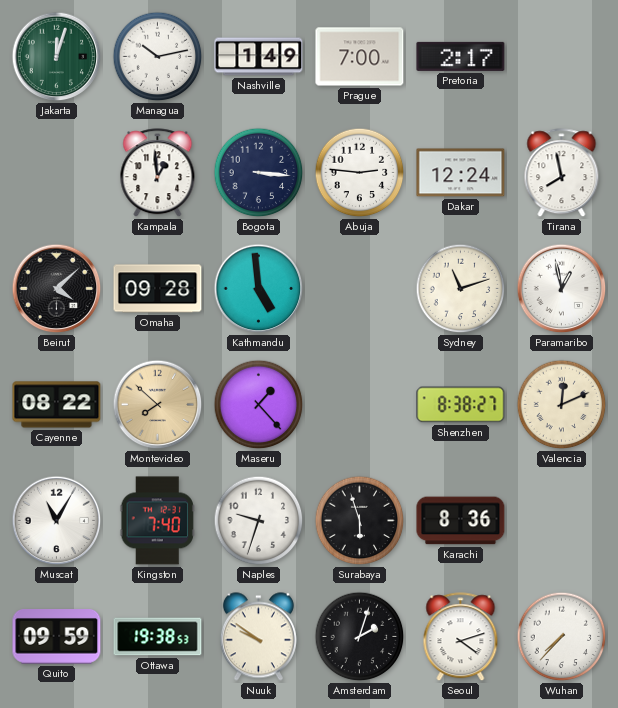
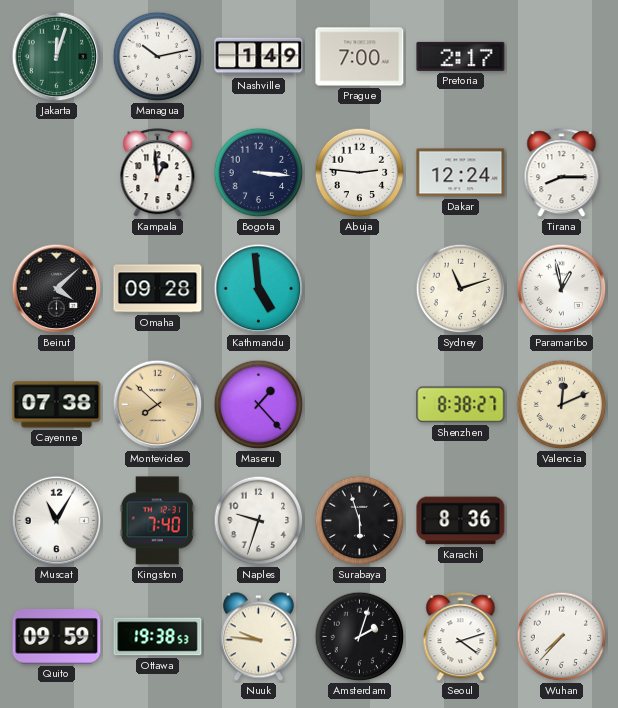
Tirana: 7:58 -> 8:15
Cayenne: 08:22 -> 07:38
Nuuk: 9:51 -> 9:46
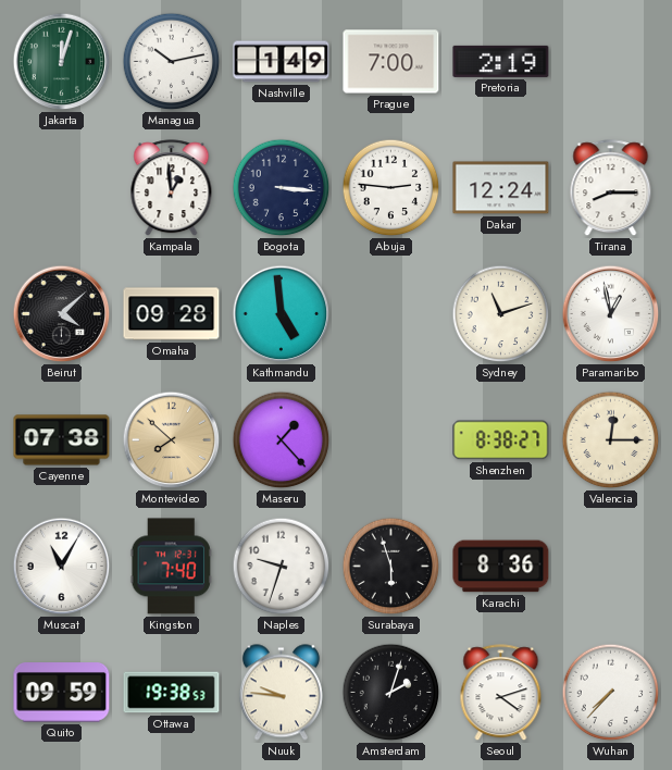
Pretoria: 2:17 -> 2:19
Valencia: 12:11 -> 12:15
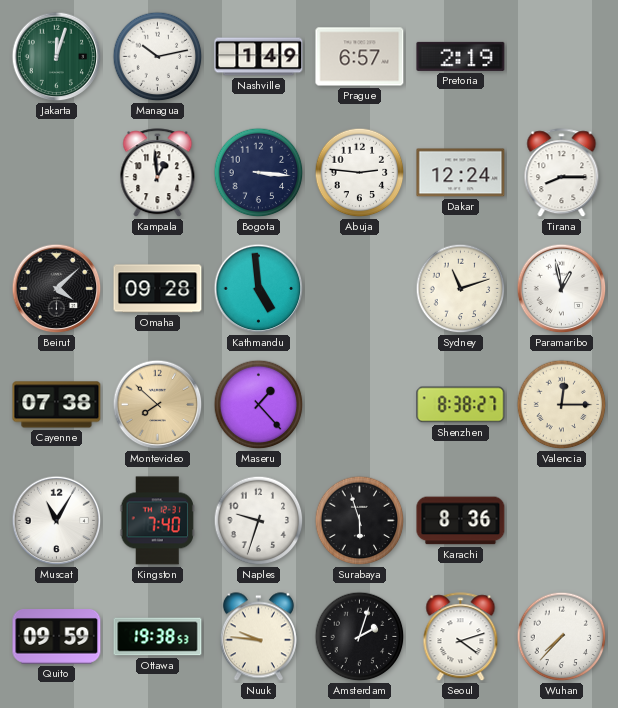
Prague: 7:00 -> 6:57
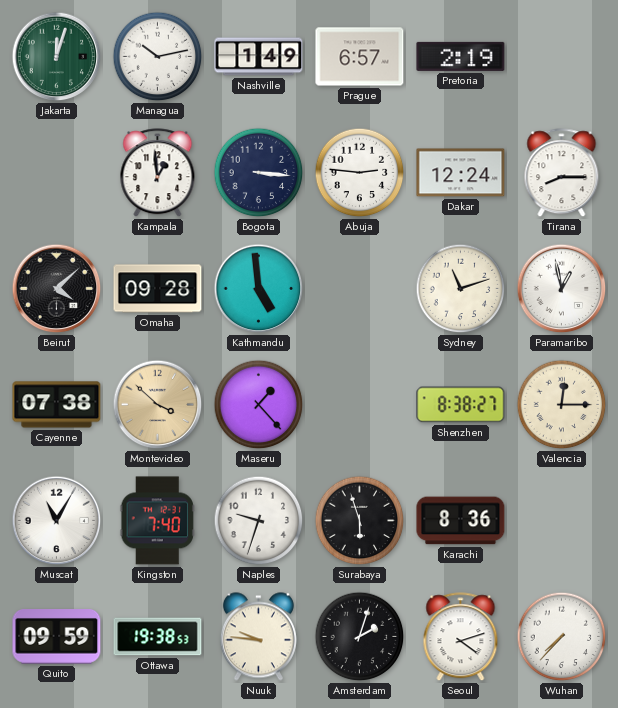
Montevideo: 7:52 -> 3:52
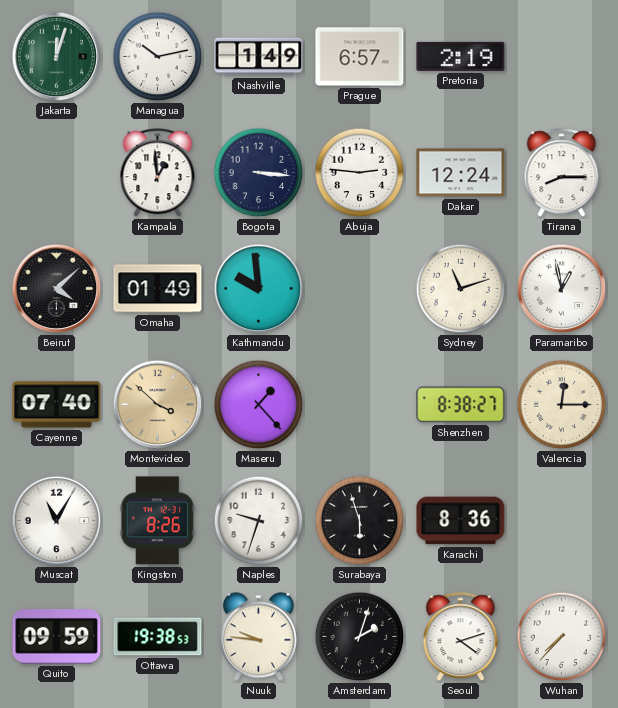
Omaha: 09:28 -> 01:49
Kathmandu: 4:59 -> 9:59
Cayenne: 07:38 -> 07:40
Kingston: 7:40 -> 8:26
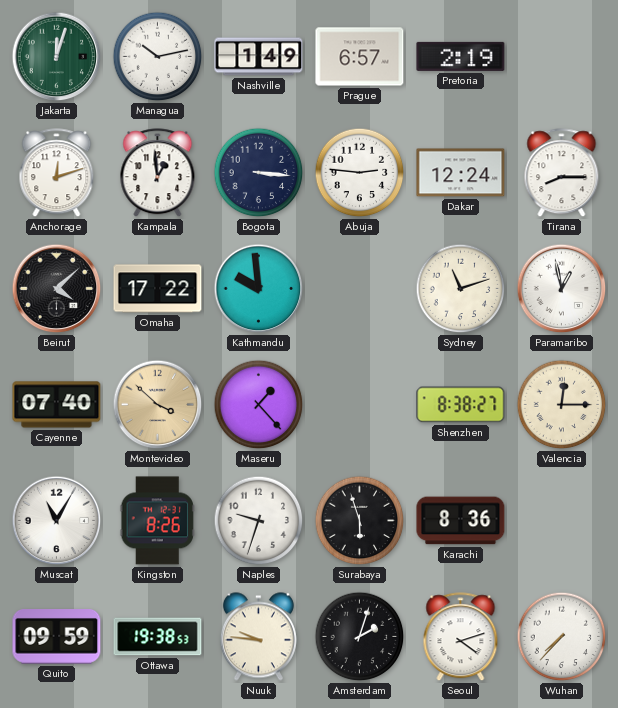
Anchorage: none -> 12:12
Omaha: 01:49 -> 17:22
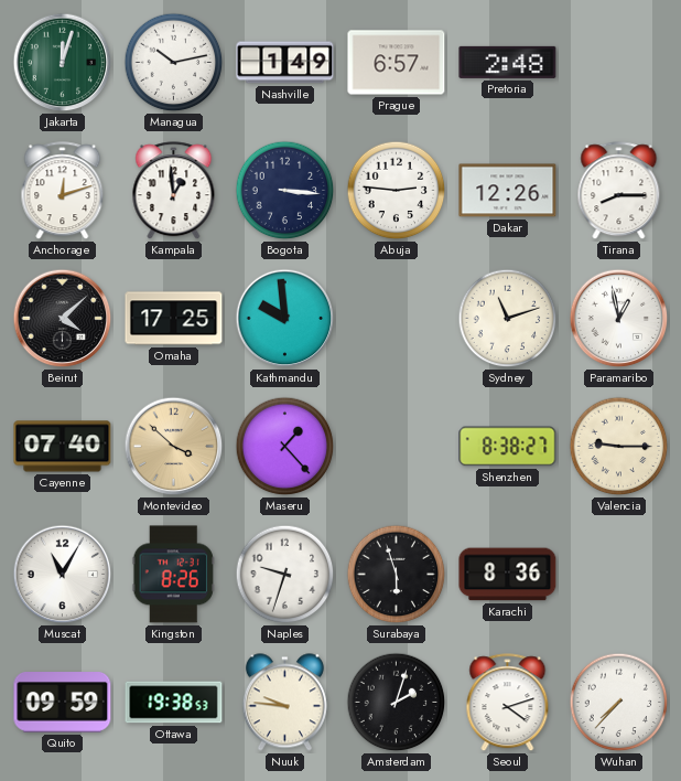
Pretoria: 2:19 -> 2:48
Dakar: 12:24 -> 12:26
Omaha: 17:22 -> 17:25
Valencia: 12:15 -> 9:15
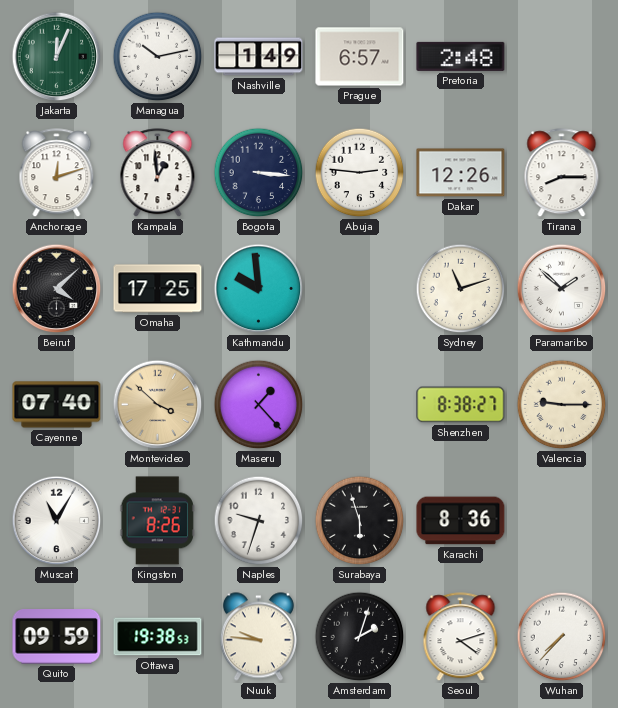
Jakarta: 12:03 -> 12:04
Paramaribo: 12:58 -> 1:52
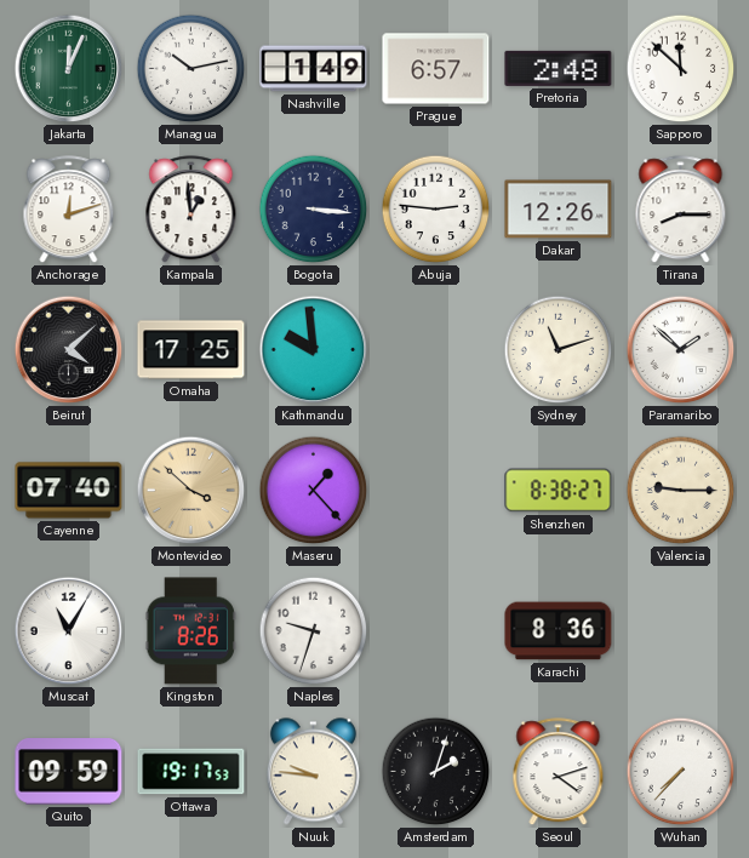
Sapporo: none -> 11:52
Surabaya: 5:57 -> none
Ottawa: 19:38 -> 19:17
